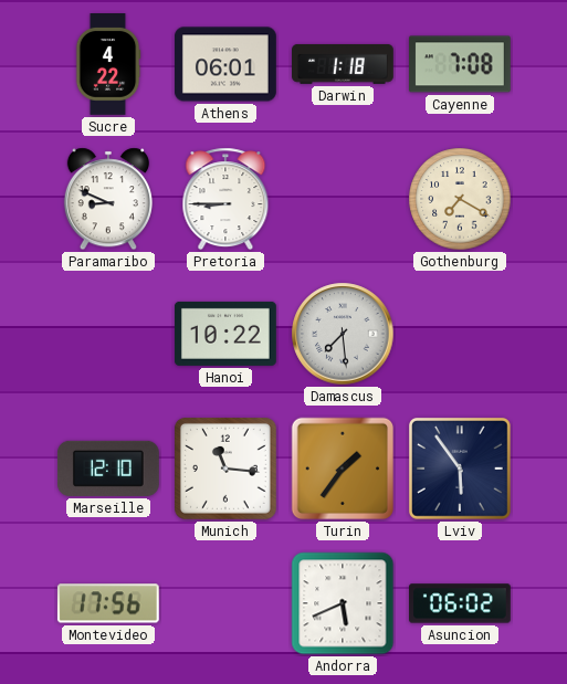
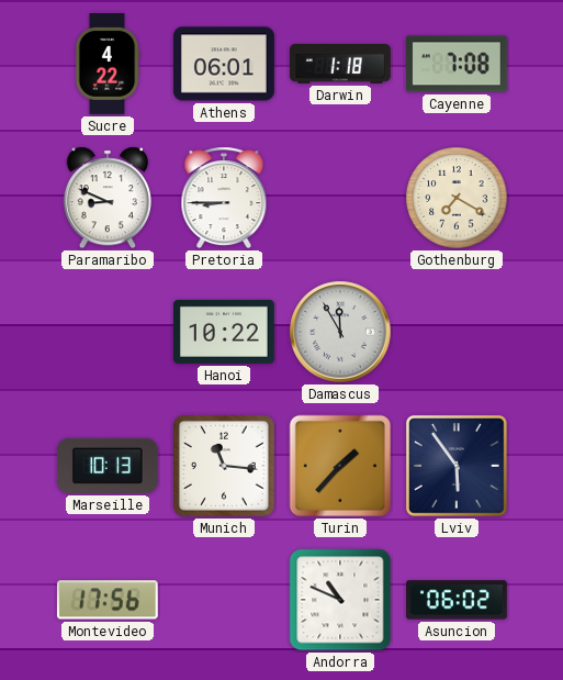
Damascus: 7:29 -> 11:55
Marseille: 12:10 -> 10:13
Turin: 1:36 -> 1:37
Andorra: 5:41 -> 10:49
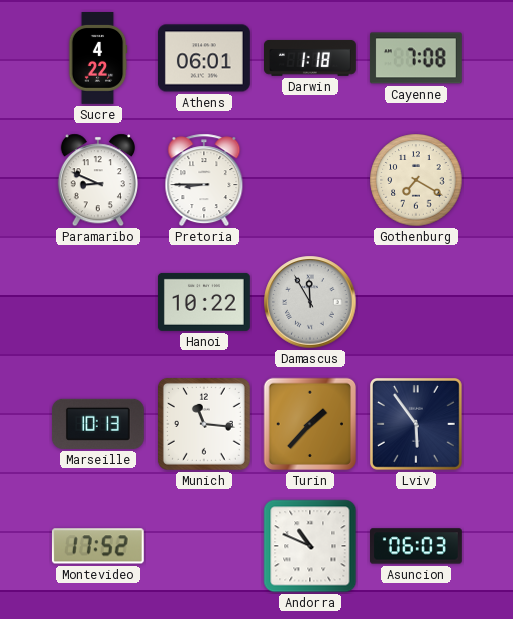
Montevideo: 17:56 -> 17:52
Asuncion: 06:02 -> 06:03
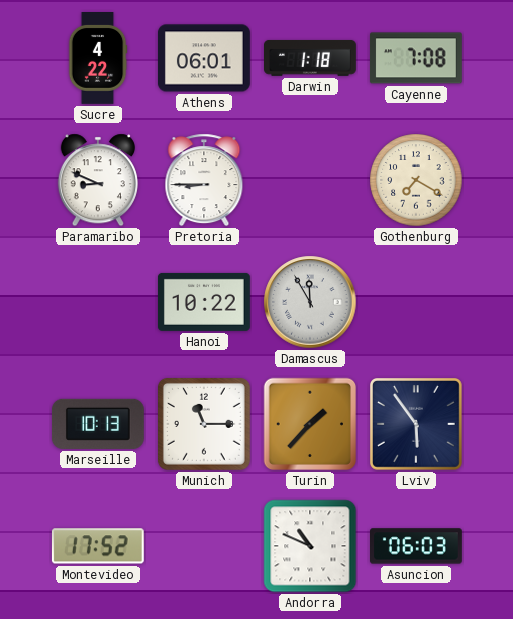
Munich: 11:16 -> 11:15
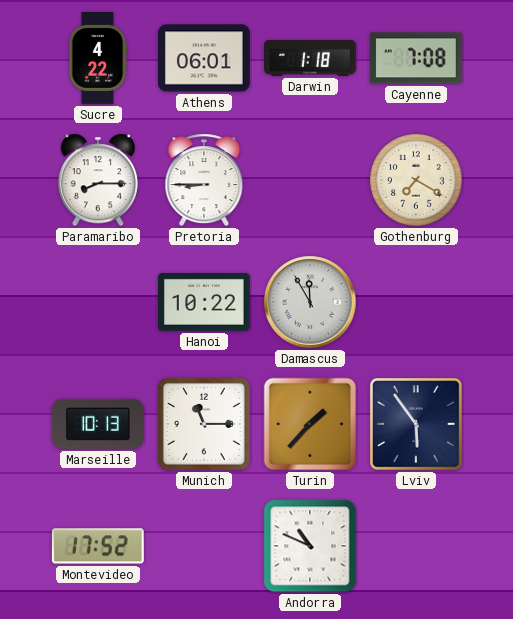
Paramaribo: 8:49 -> 8:15
Asuncion: 06:03 -> none
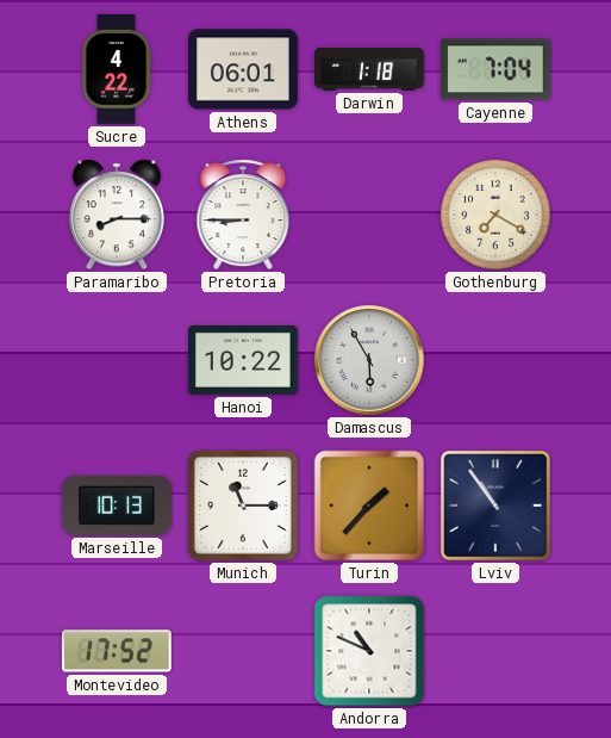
Cayenne: 7:08 -> 7:04
Damascus: 11:55 -> 5:55
Lviv: 5:54 -> 10:54
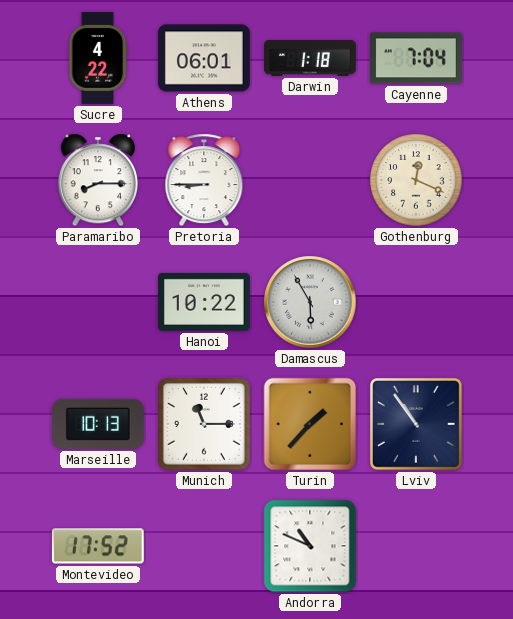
Gothenburg: 7:20 -> 12:19
